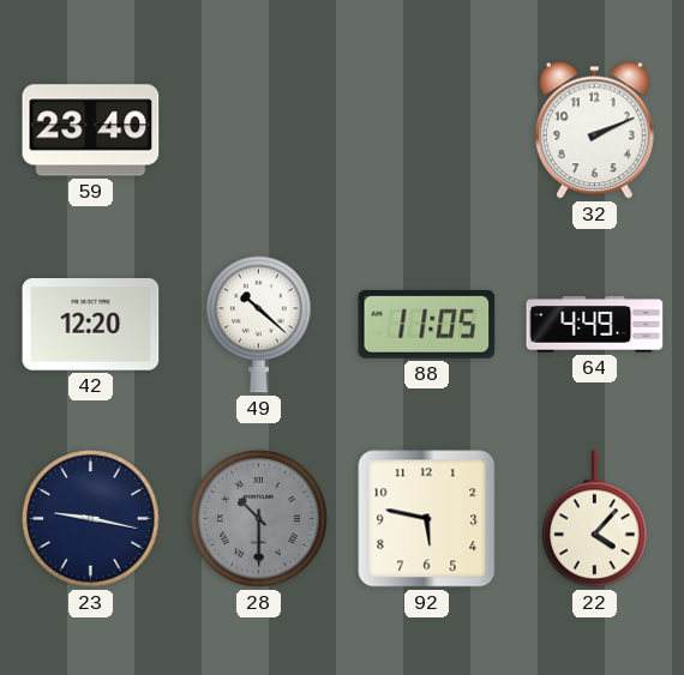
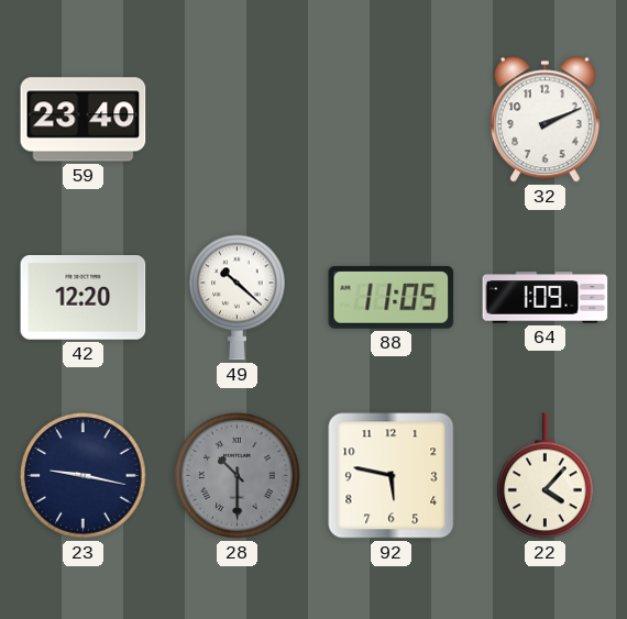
64: 4:49 -> 1:09
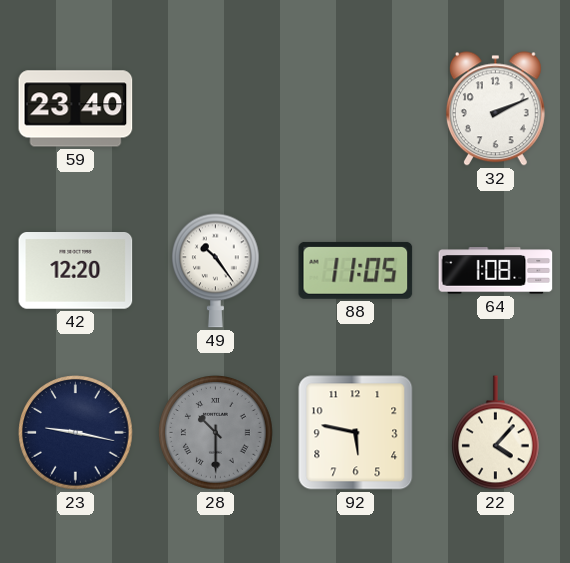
49: 10:22 -> 10:24
64: 1:09 -> 1:08
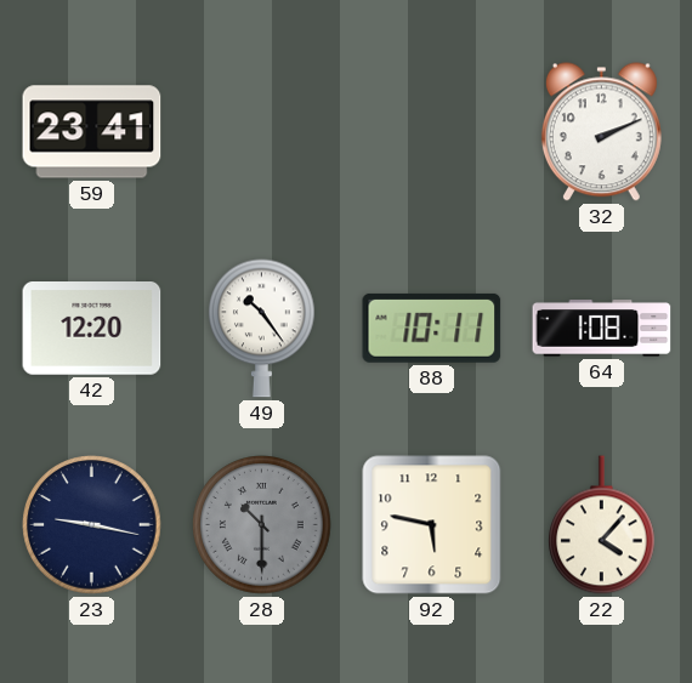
59: 23:40 -> 23:41
88: 11:05 -> 10:11
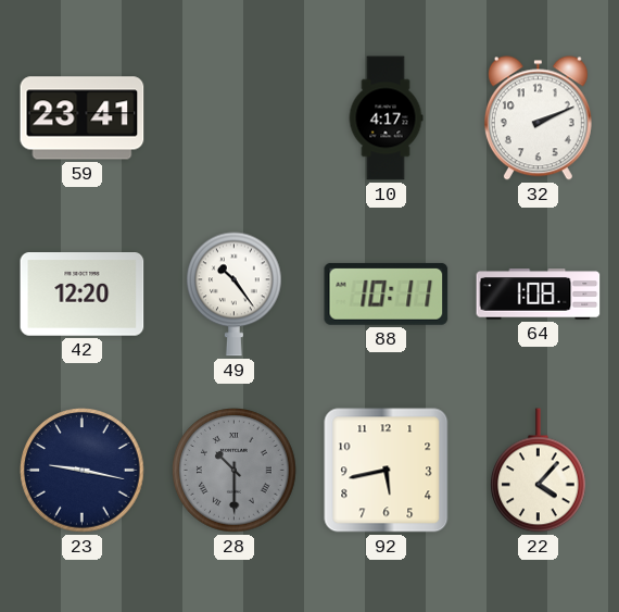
10: none -> 4:17
92: 5:47 -> 5:43
